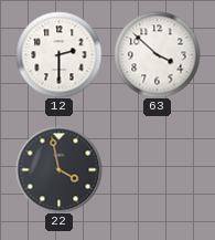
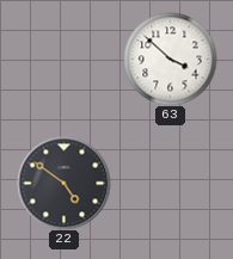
12: 2:30 -> none
22: 3:58 -> 4:51
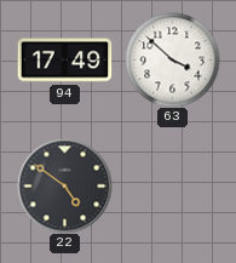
94: none -> 17:49
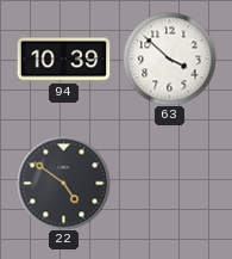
94: 17:49 -> 10:39
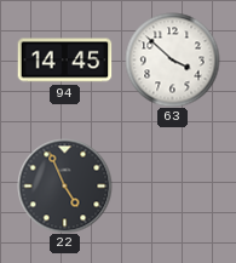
94: 10:39 -> 14:45
22: 4:51 -> 4:56
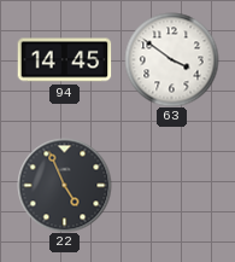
63: 3:52 -> 3:51
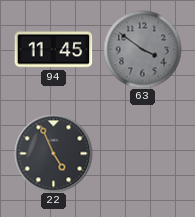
94: 14:45 -> 11:45
63 dial: white -> grey
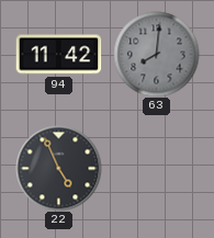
94: 11:45 -> 11:42
63: 3:51 -> 8:01
